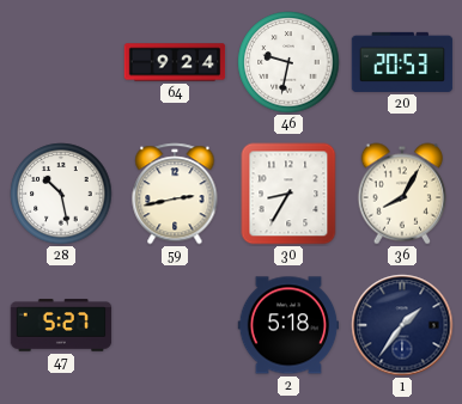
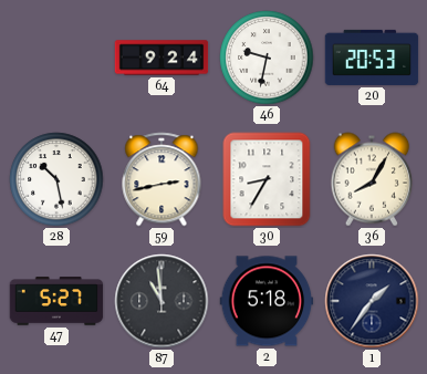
87: none -> 10:59
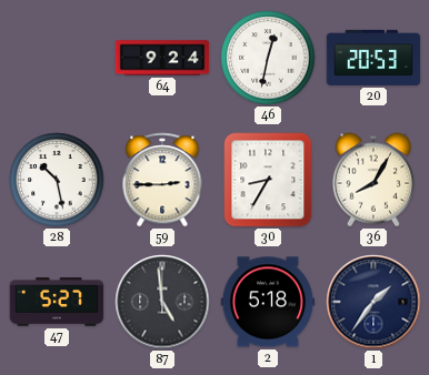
46: 9:32 -> 12:32
59: 2:43 -> 2:45
87: 10:59 -> 4:59
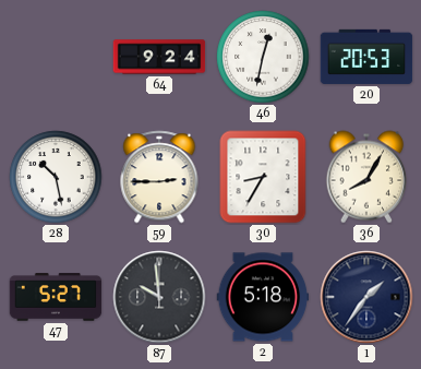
87: 4:59 -> 9:59
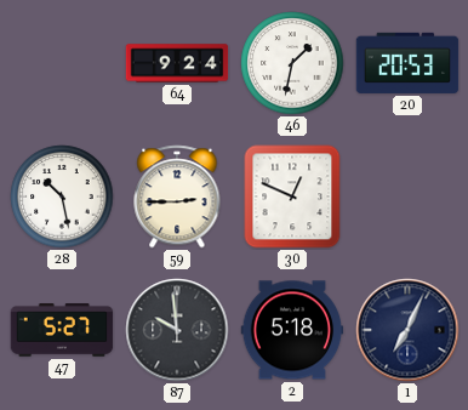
46: 12:32 -> 1:32
30: 8:35 -> 12:49
36: 8:05 -> none
1: 1:36 -> 7:04
